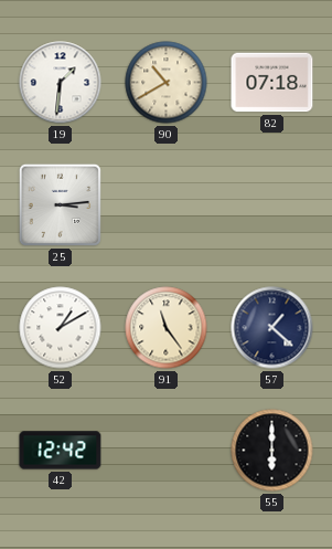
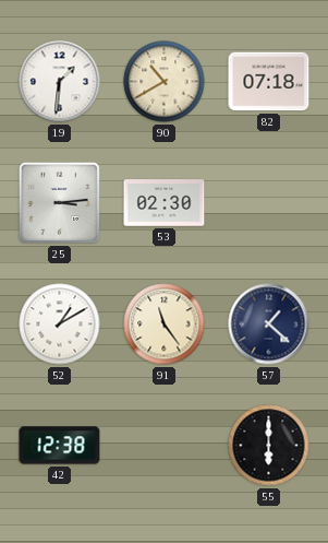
53: none -> 02:30
42: 12:42 -> 12:38
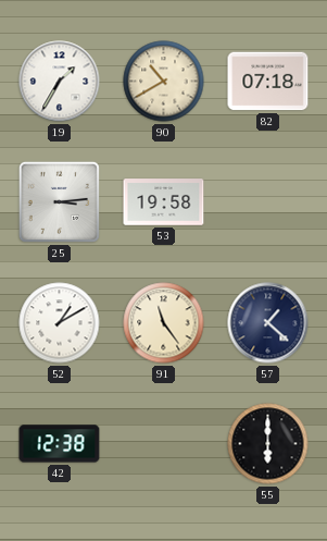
19: 1:31 -> 1:35
53: 02:30 -> 19:58
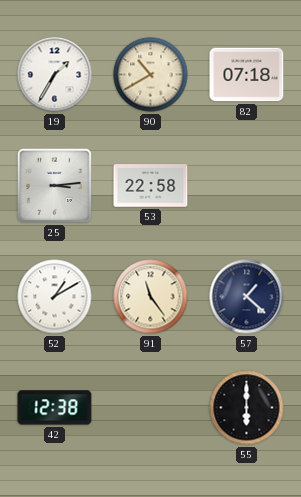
53: 19:58 -> 22:58
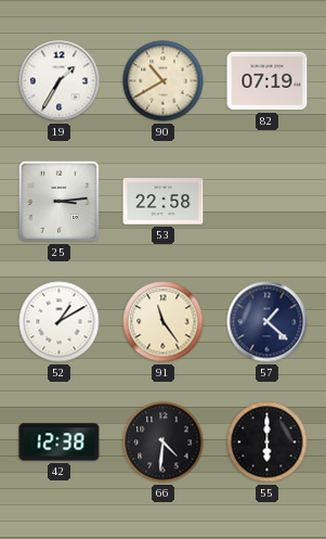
82: 07:18 -> 07:19
66: none -> 4:31
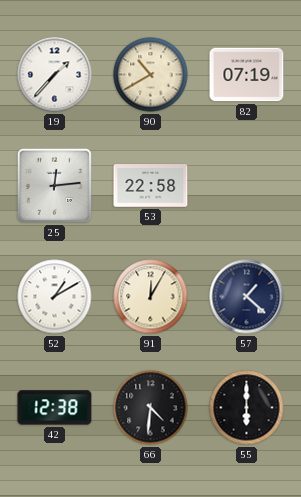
19: 1:35 -> 1:37
25: 3:14 -> 12:14
91: 11:24 -> 12:05
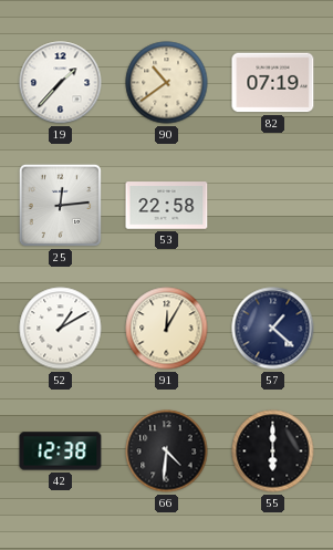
90: 10:40 -> 10:39
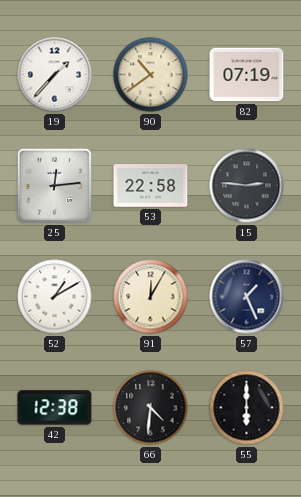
15: none -> 2:46
57: 1:22 -> 1:26
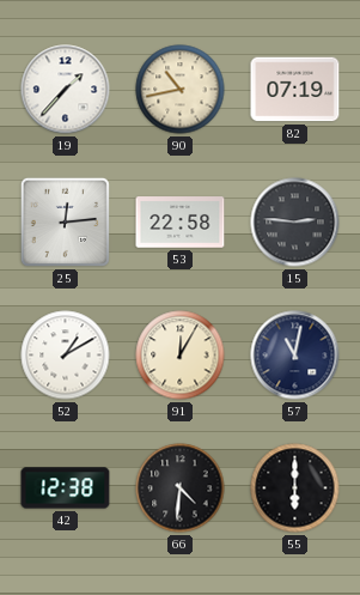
90: 10:39 -> 10:43
57: 1:26 -> 11:02
